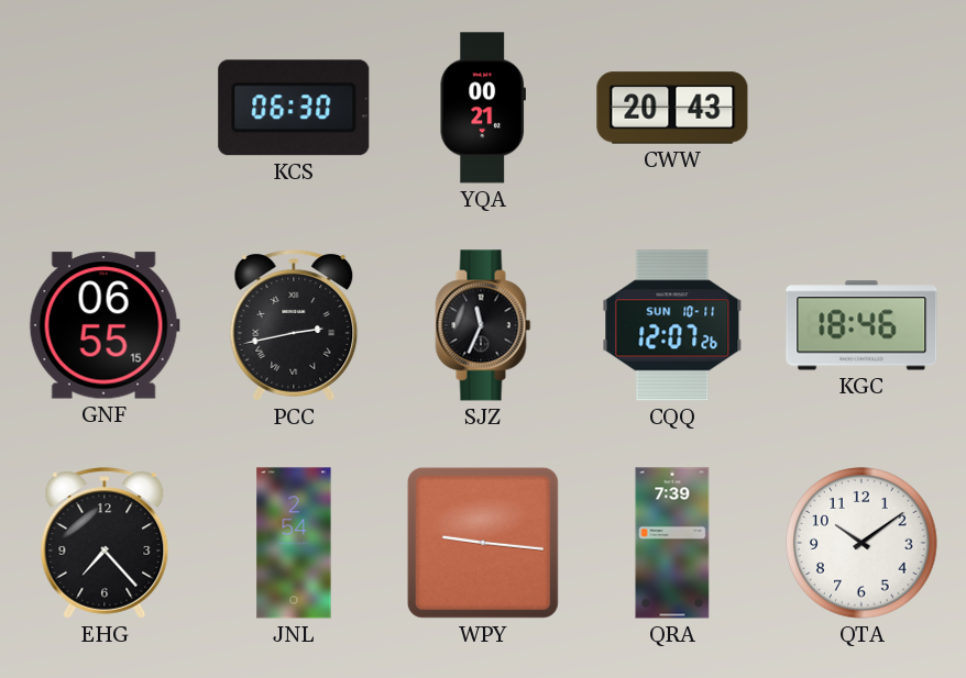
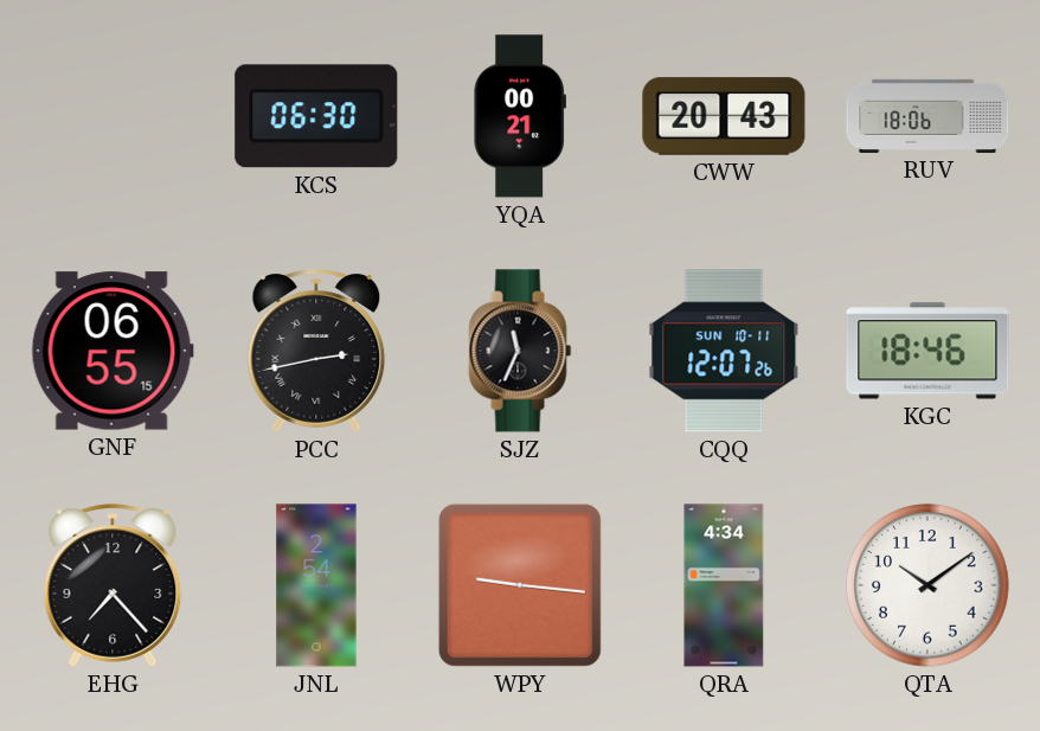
RUV: none -> 18:06
QRA: 7:39 -> 4:34
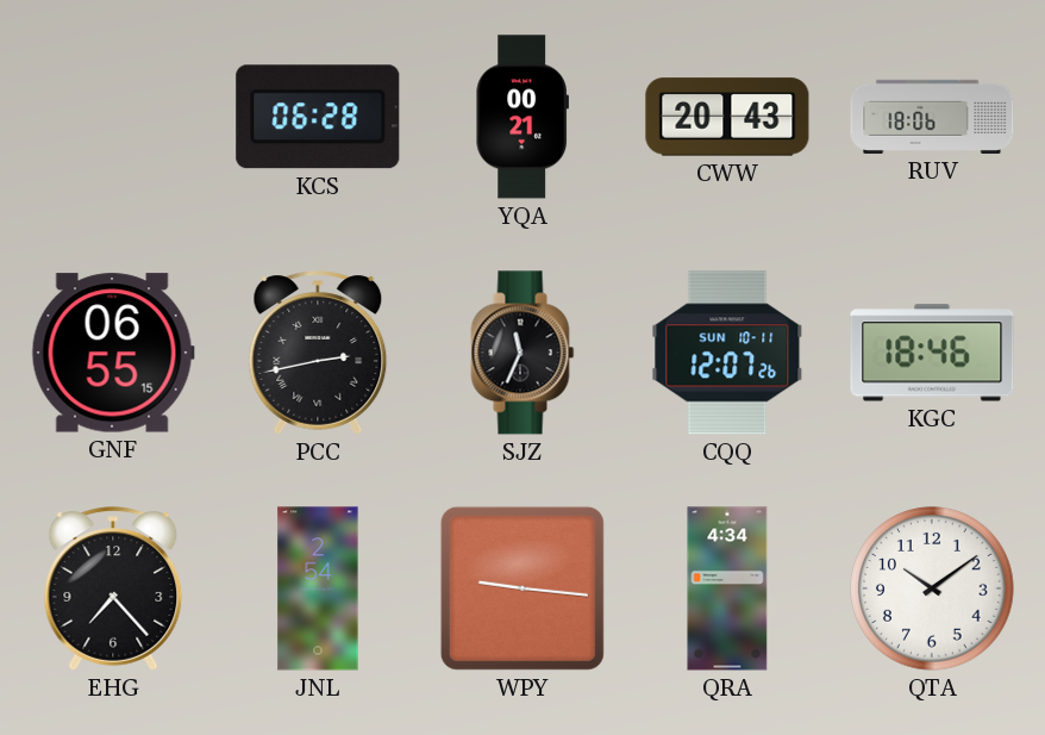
KCS: 06:30 -> 06:28
